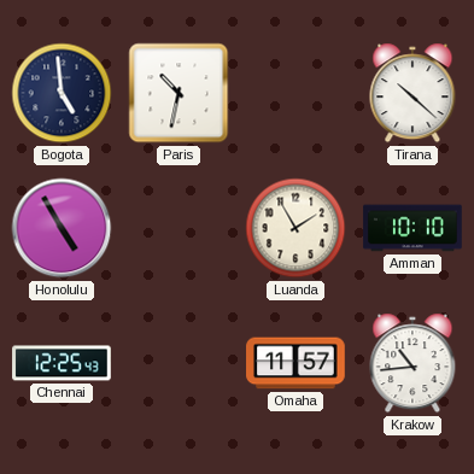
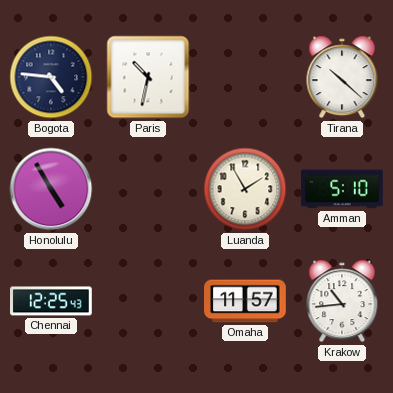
Bogota: 4:59 -> 4:46
Amman: 10:10 -> 5:10
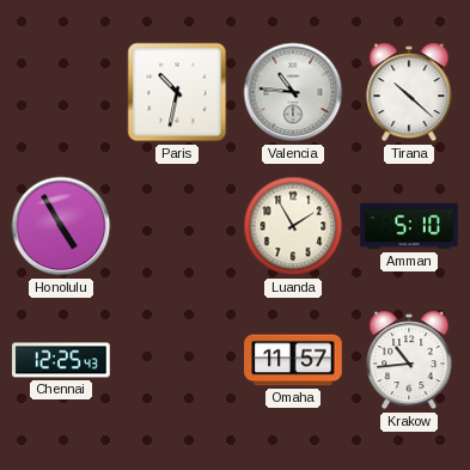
Bogota: 4:46 -> none
Valencia: none -> 10:46
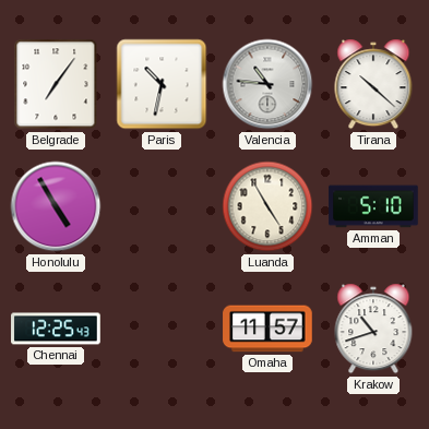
Belgrade: none -> 7:06
Luanda: 1:55 -> 4:55
Krakow: 10:44 -> 10:42
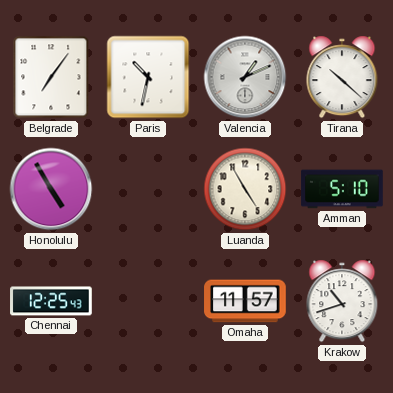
Valencia: 10:46 -> 1:11
